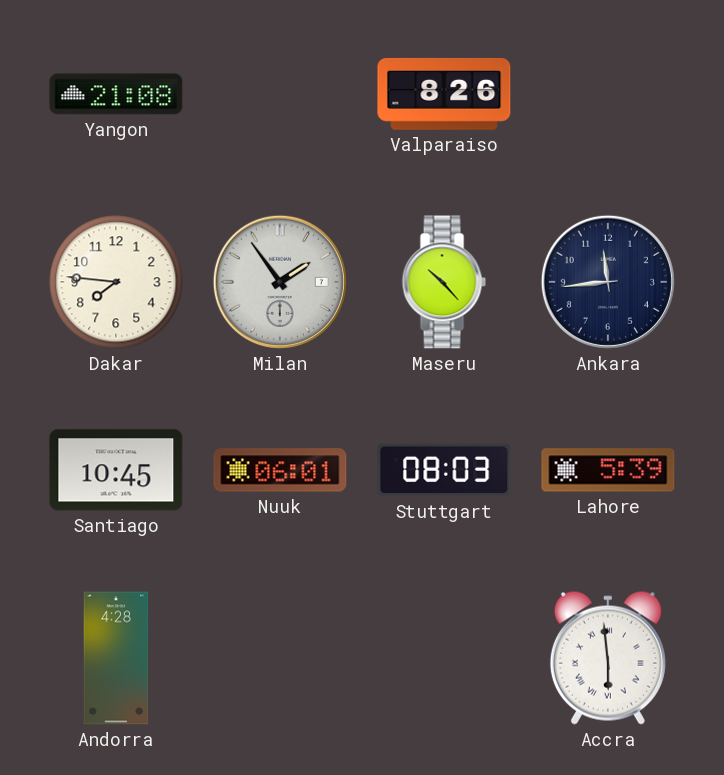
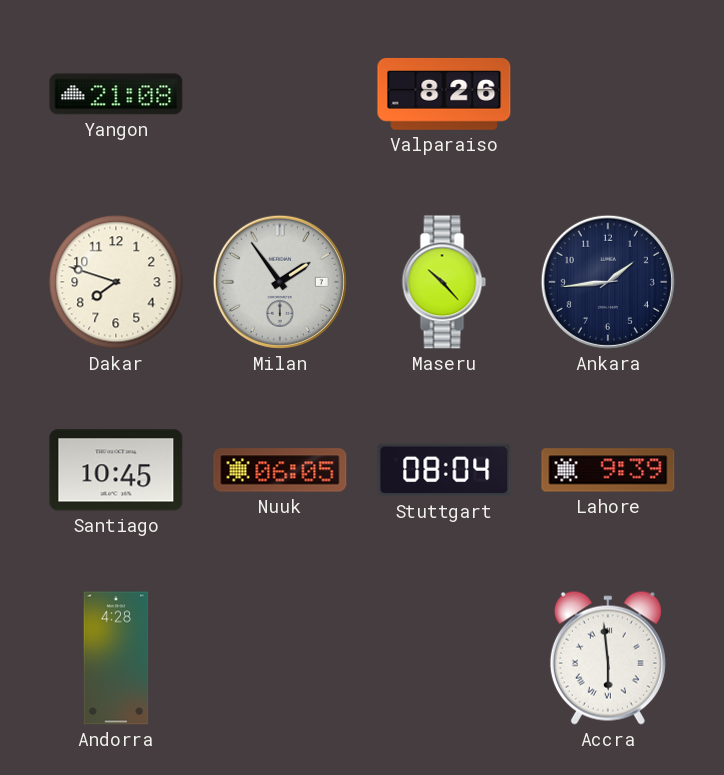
Dakar: 7:46 -> 7:48
Ankara: 11:44 -> 1:44
Nuuk: 06:01 -> 06:05
Stuttgart: 08:03 -> 08:04
Lahore: 5:39 -> 9:39
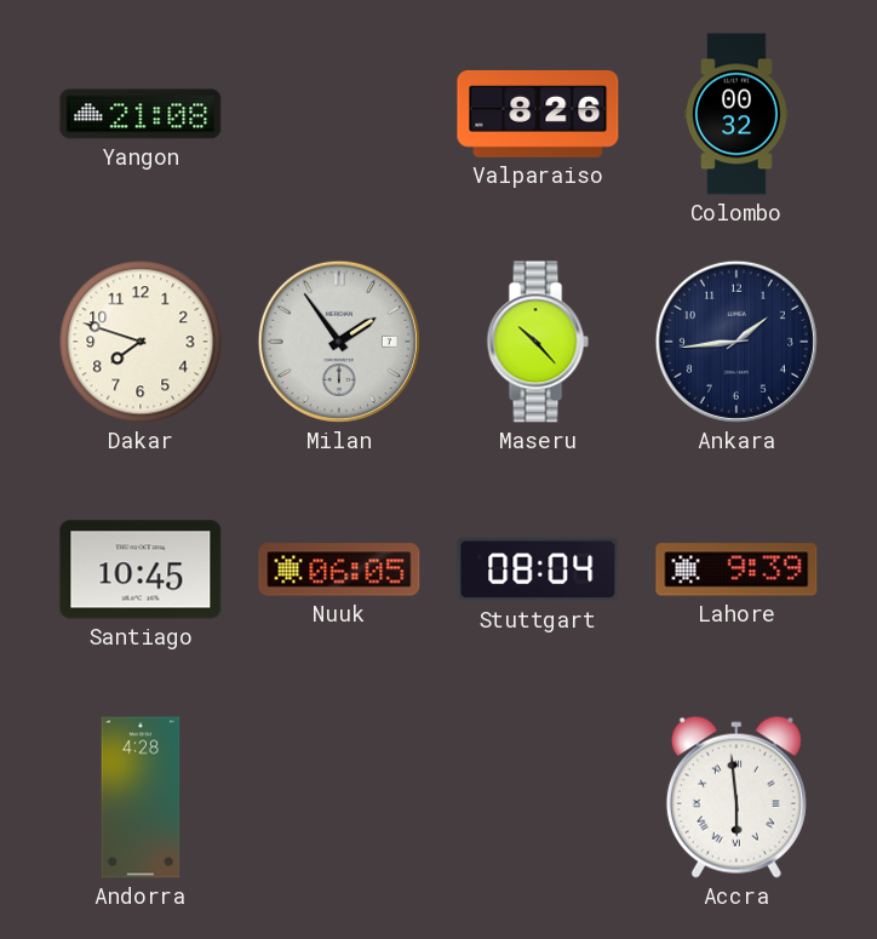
Colombo: none -> 00:32
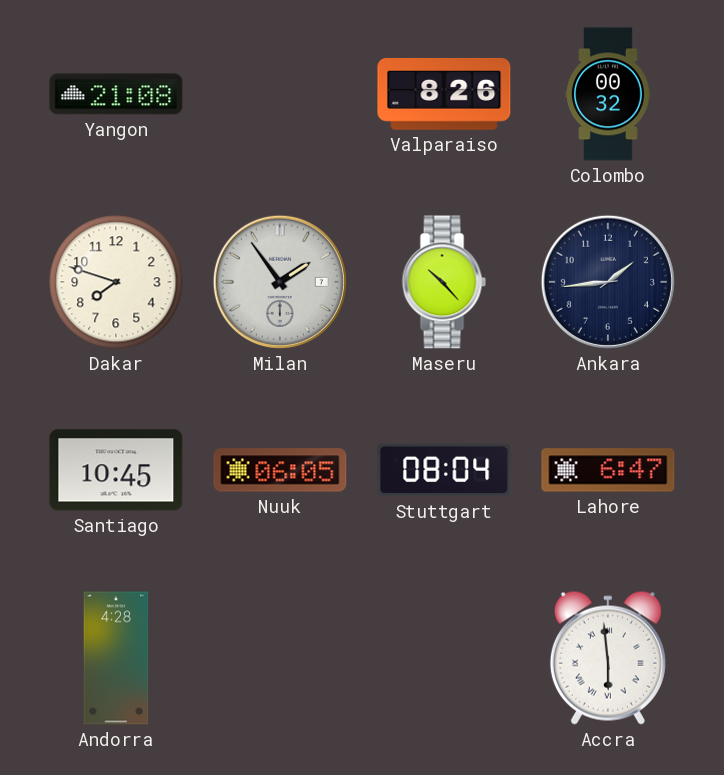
Lahore: 9:39 -> 6:47
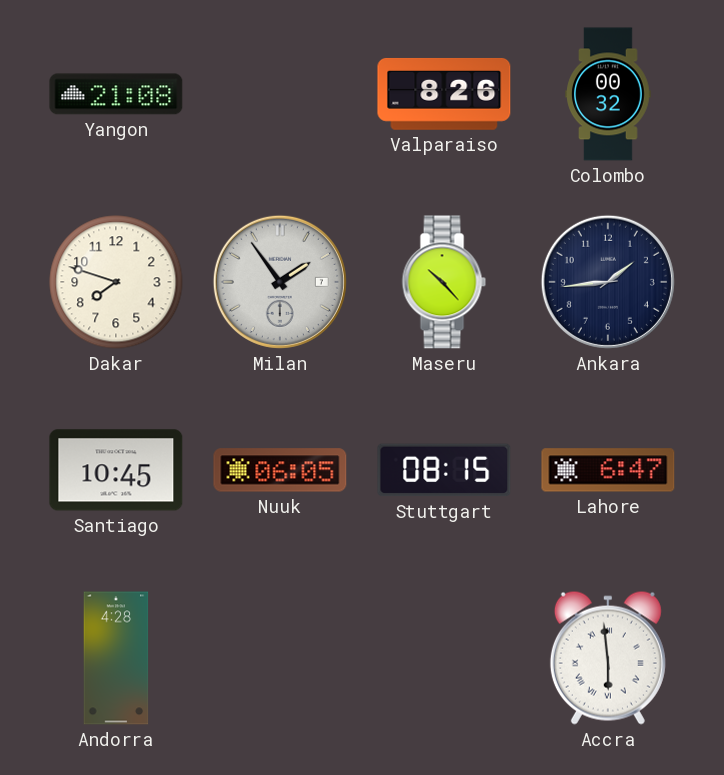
Stuttgart: 08:04 -> 08:15
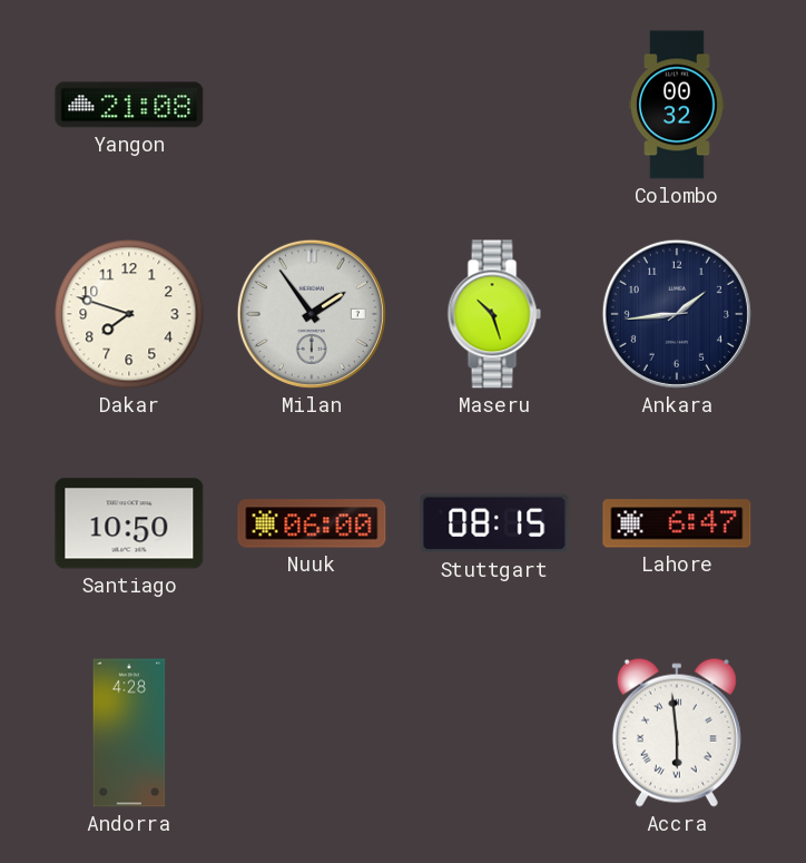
Valparaiso: 8:26 -> none
Maseru: 10:23 -> 10:27
Santiago: 10:45 -> 10:50
Nuuk: 06:05 -> 06:00
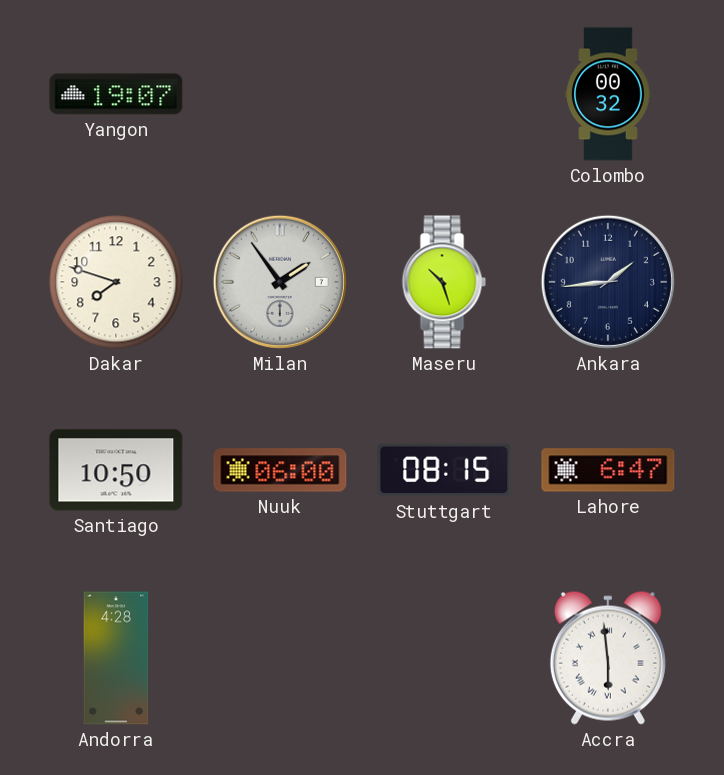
Yangon: 21:08 -> 19:07
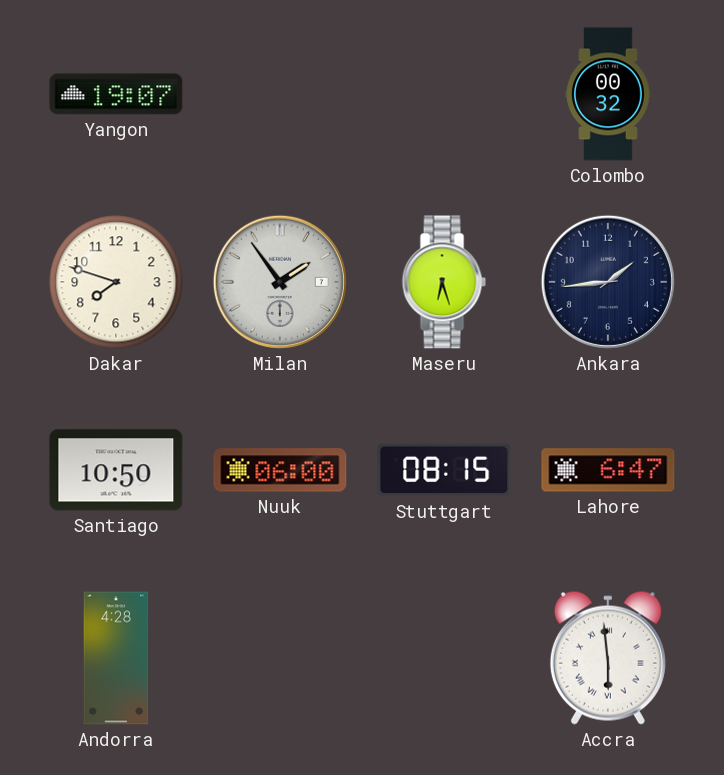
Maseru: 10:27 -> 6:27
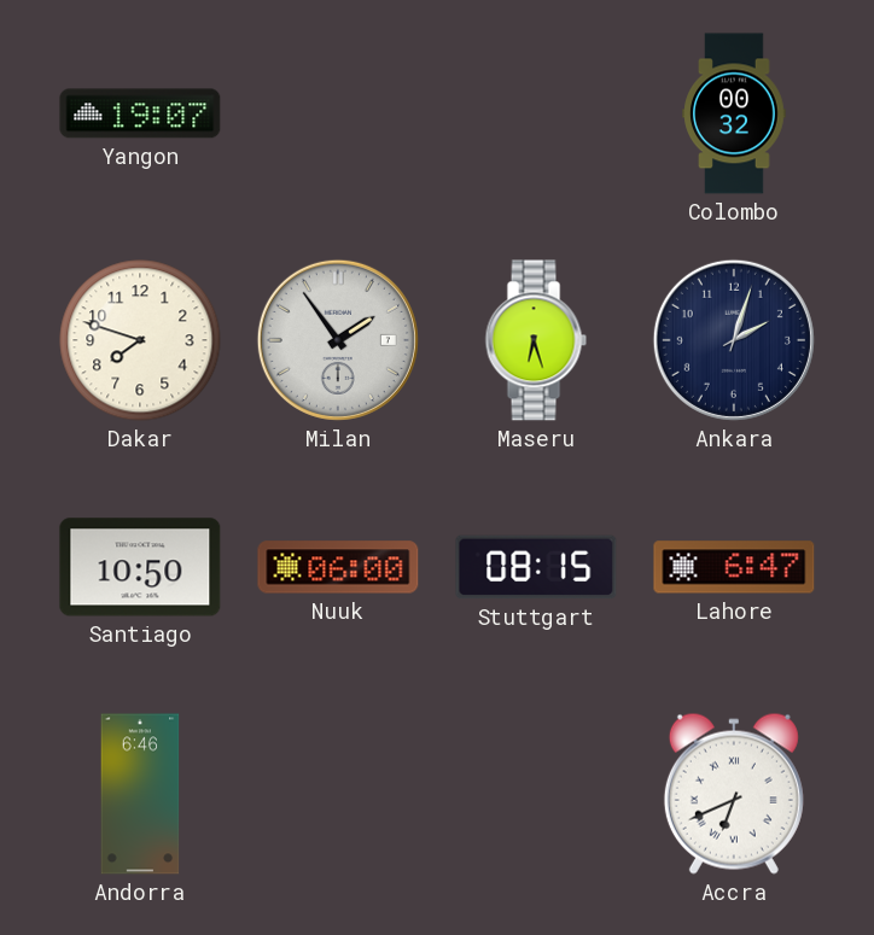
Ankara: 1:44 -> 2:03
Andorra: 4:28 -> 6:46
Accra: 5:59 -> 6:41
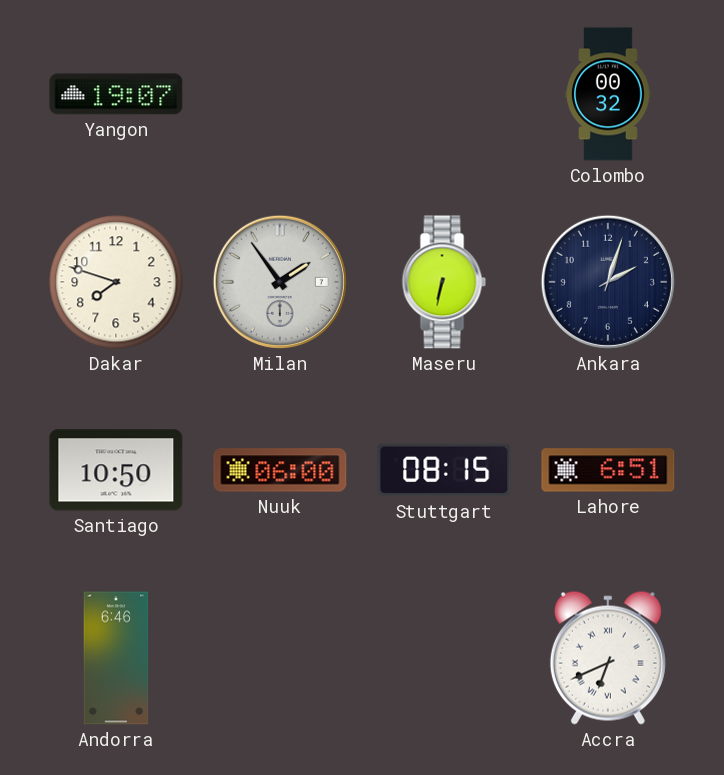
Maseru: 6:27 -> 6:32
Lahore: 6:47 -> 6:51
